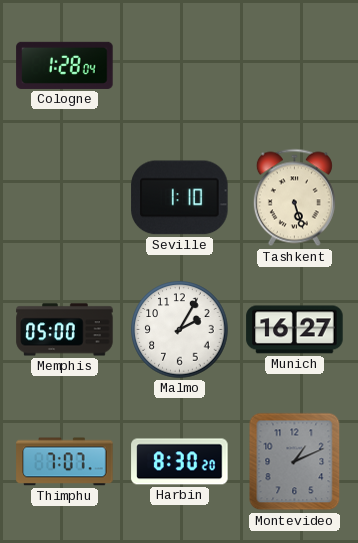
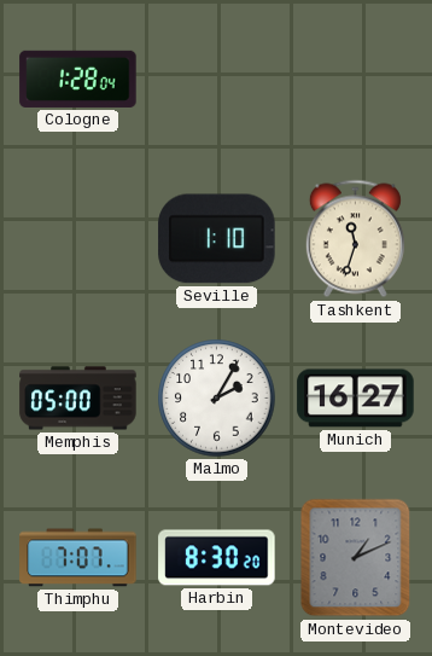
Tashkent: 5:27 -> 11:33
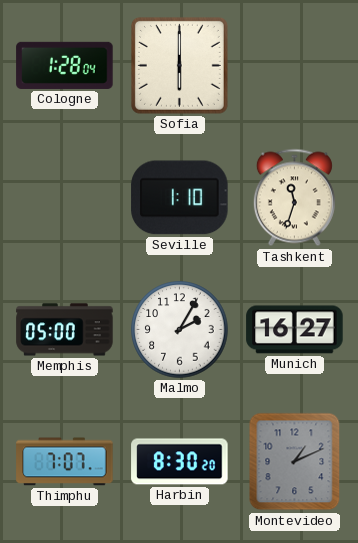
Sofia: none -> 6:00
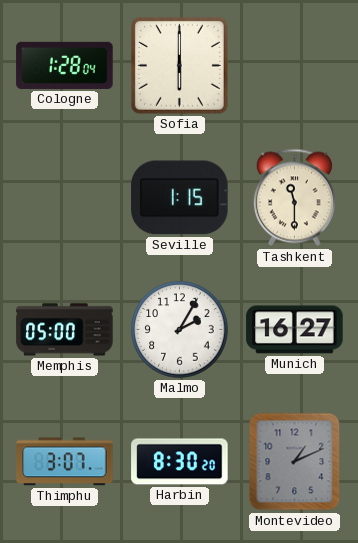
Seville: 1:10 -> 1:15
Tashkent: 11:33 -> 11:30
Thimphu: 7:07 -> 3:07
